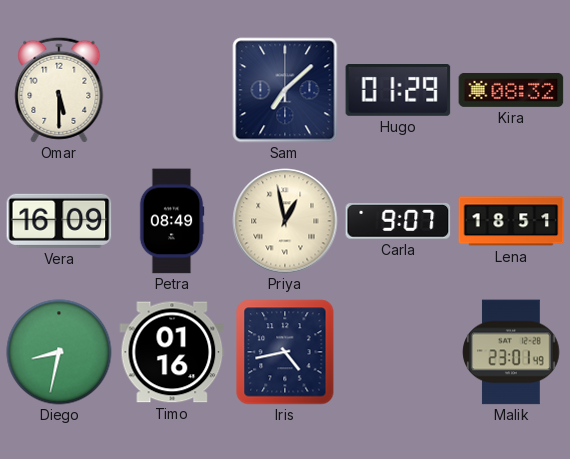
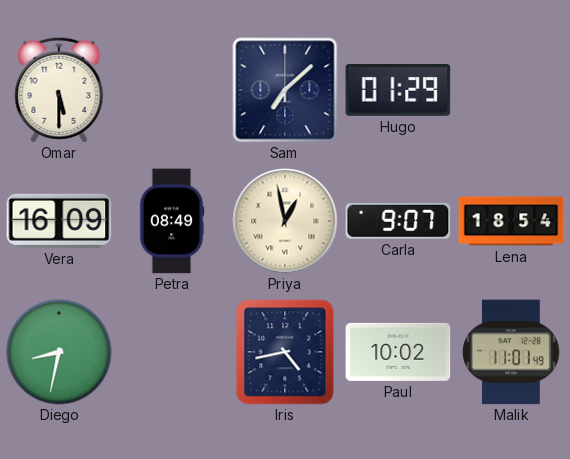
Kira: 08:32 -> none
Lena: 18:51 -> 18:54
Timo: 01:16 -> none
Paul: none -> 10:02
Malik: 23:01 -> 11:01
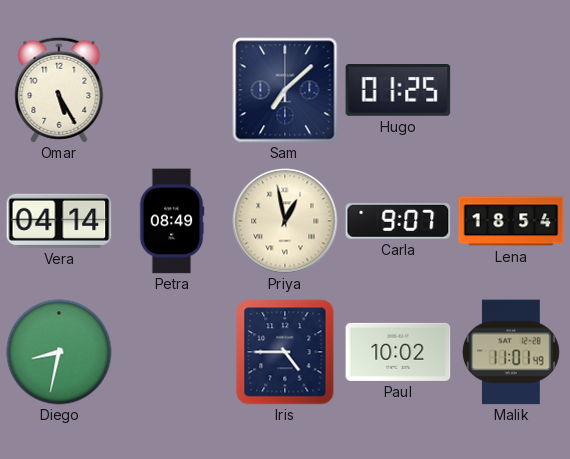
Omar: 5:30 -> 5:25
Hugo: 01:29 -> 01:25
Vera: 16:09 -> 04:14
Iris: 4:43 -> 4:45
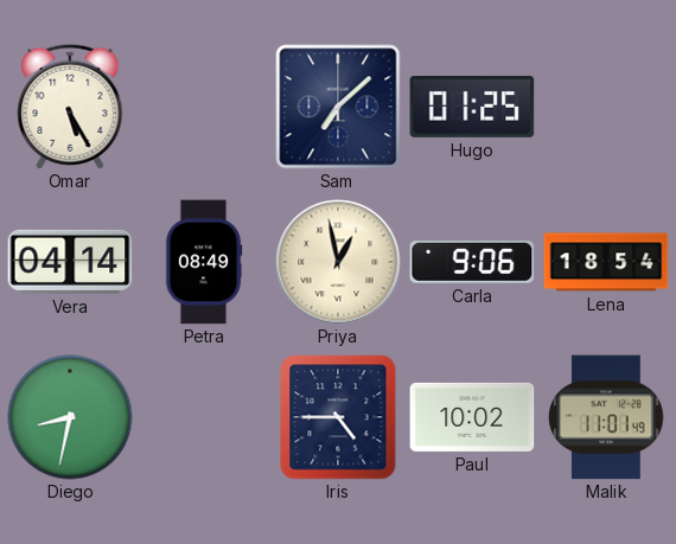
Carla: 9:07 -> 9:06
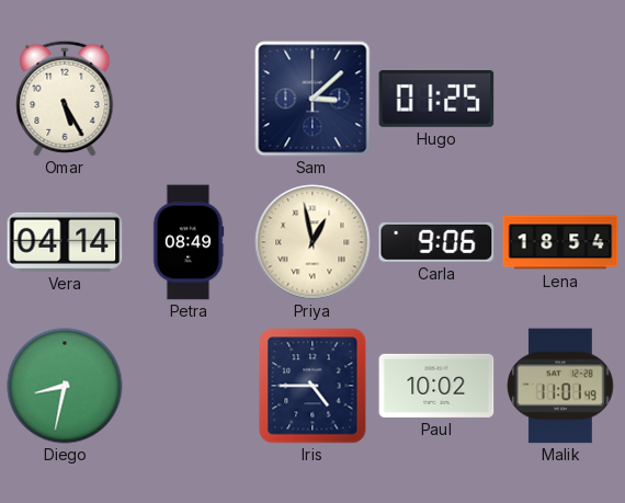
Sam: 7:08 -> 3:08
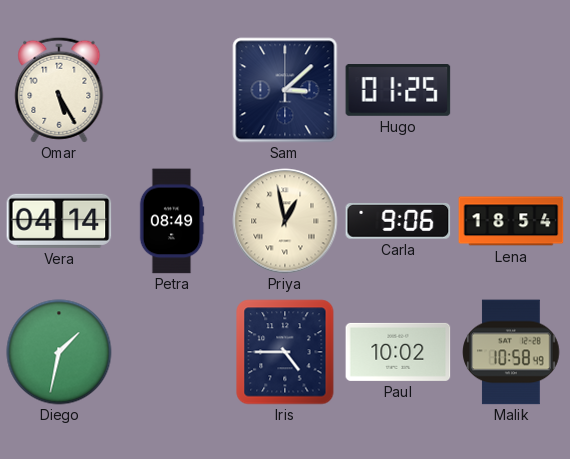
Diego: 8:32 -> 1:32
Malik: 11:01 -> 10:58
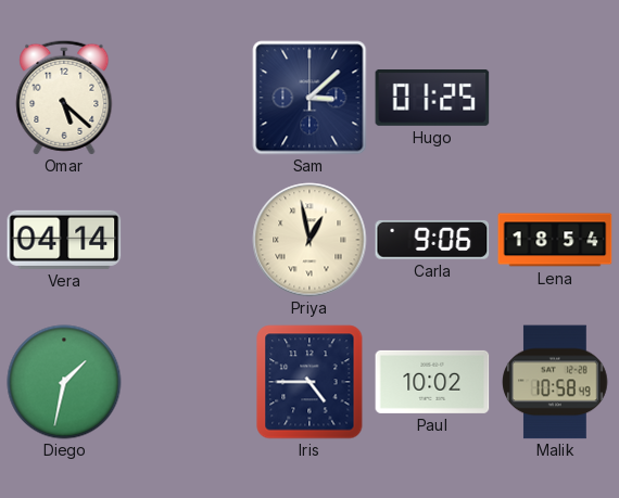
Omar: 5:25 -> 5:22
Petra: 08:49 -> none
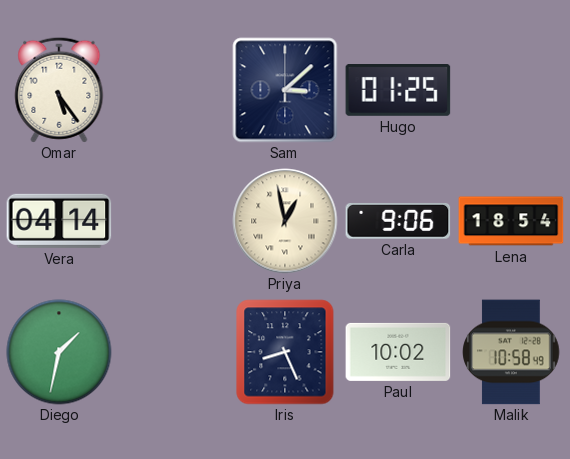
Omar: 5:22 -> 5:24
Iris: 4:45 -> 8:26
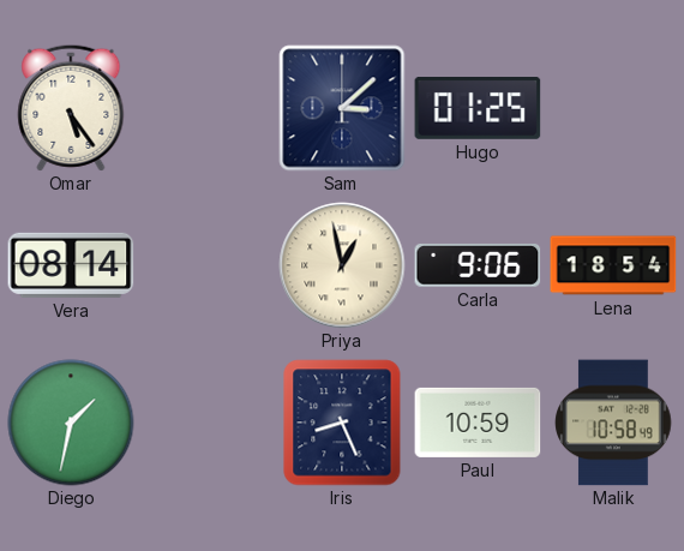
Vera: 04:14 -> 08:14
Paul: 10:02 -> 10:59
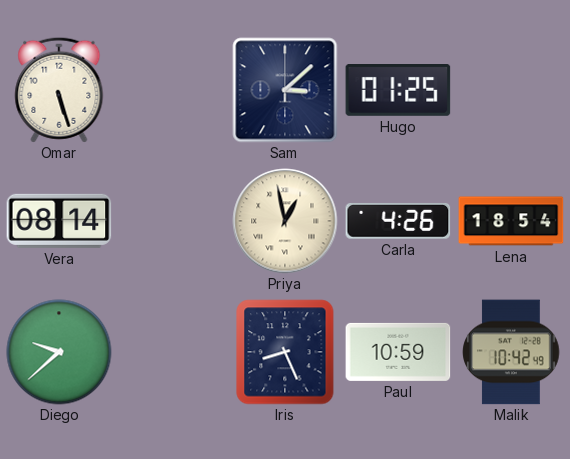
Omar: 5:24 -> 5:27
Carla: 9:06 -> 4:26
Diego: 1:32 -> 9:38
Malik: 10:58 -> 10:42
